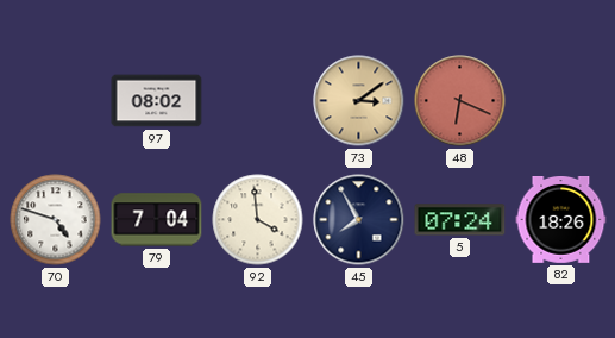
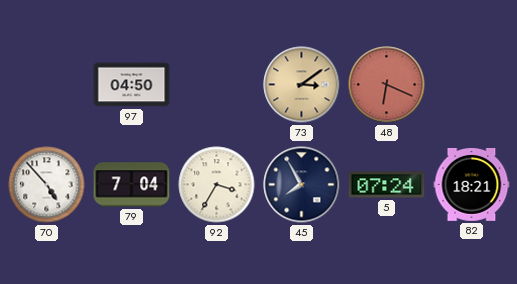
97: 08:02 -> 04:50
70: 4:48 -> 4:53
92: 3:59 -> 3:35
82: 18:26 -> 18:21
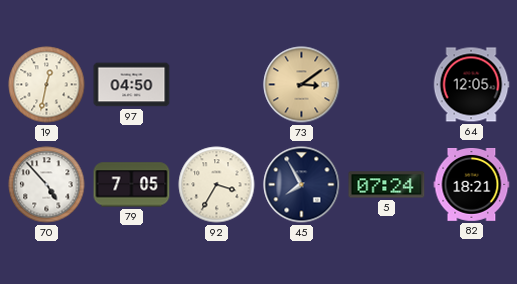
19: none -> 12:32
48: 6:19 -> none
64: none -> 12:05
79: 7:04 -> 7:05
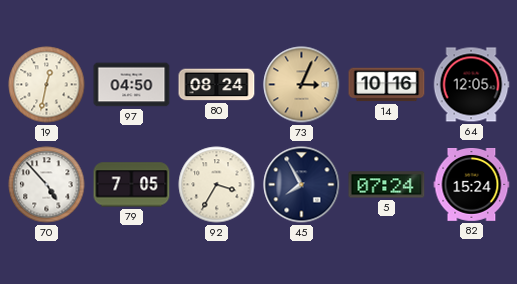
80: none -> 08:24
73: 3:09 -> 3:04
14: none -> 10:16
82: 18:21 -> 15:24
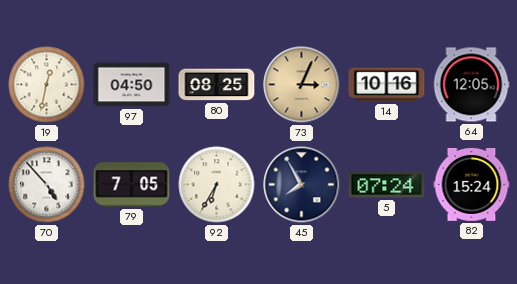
80: 08:24 -> 08:25
92: 3:35 -> 6:35
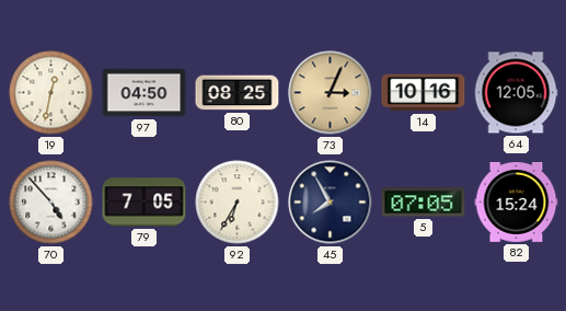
5: 07:24 -> 07:05
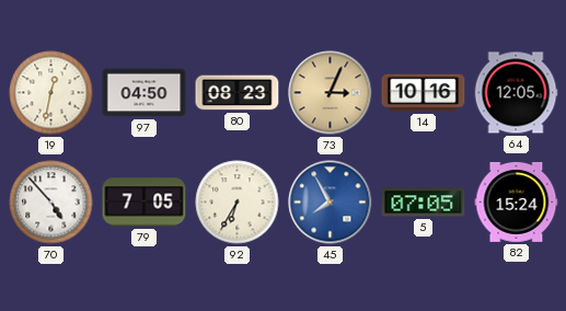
80: 08:25 -> 08:23
45 dial: navy -> blue
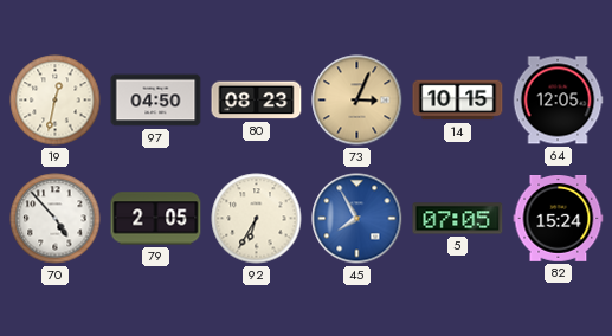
14: 10:16 -> 10:15
79: 7:05 -> 2:05
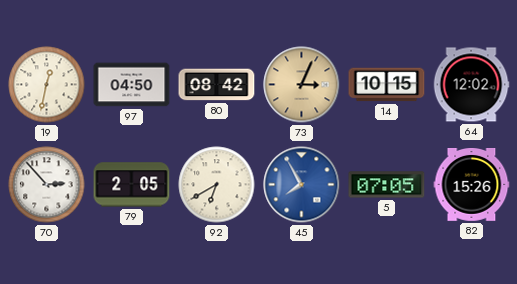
80: 08:23 -> 08:42
64: 12:05 -> 12:02
70: 4:53 -> 2:53
92: 6:35 -> 6:40
82: 15:24 -> 15:26
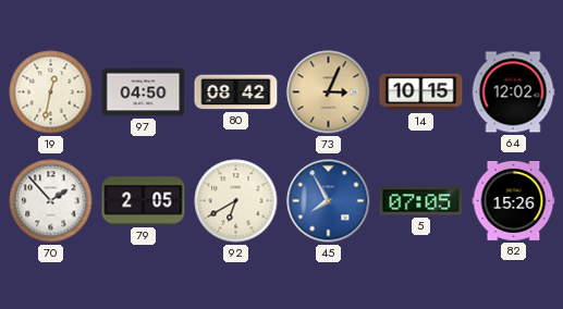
70: 2:53 -> 1:53
